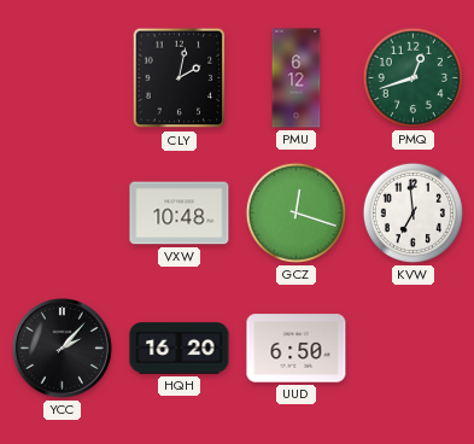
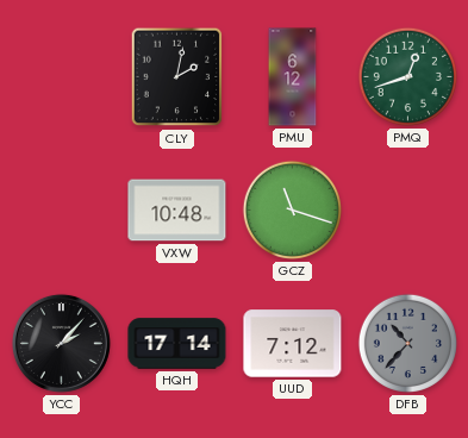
GCZ: 12:18 -> 11:18
KVW: 6:59 -> none
HQH: 16:20 -> 17:14
UUD: 6:50 -> 7:12
DFB: none -> 10:37
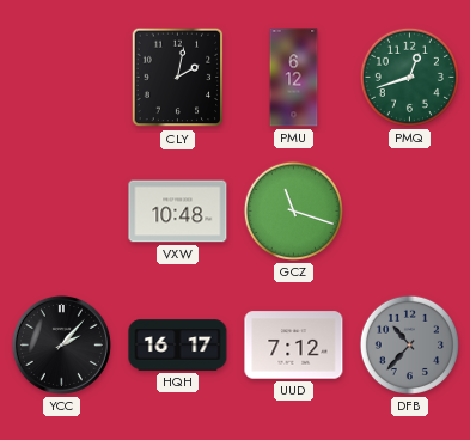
HQH: 17:14 -> 16:17
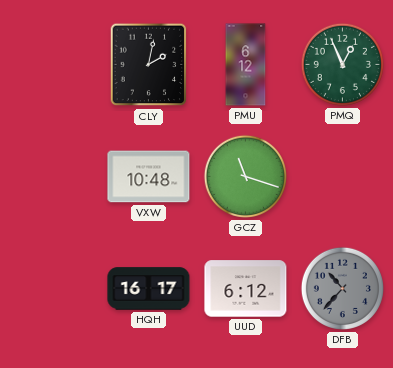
PMQ: 12:42 -> 12:56
YCC: 2:07 -> none
UUD: 7:12 -> 6:12
